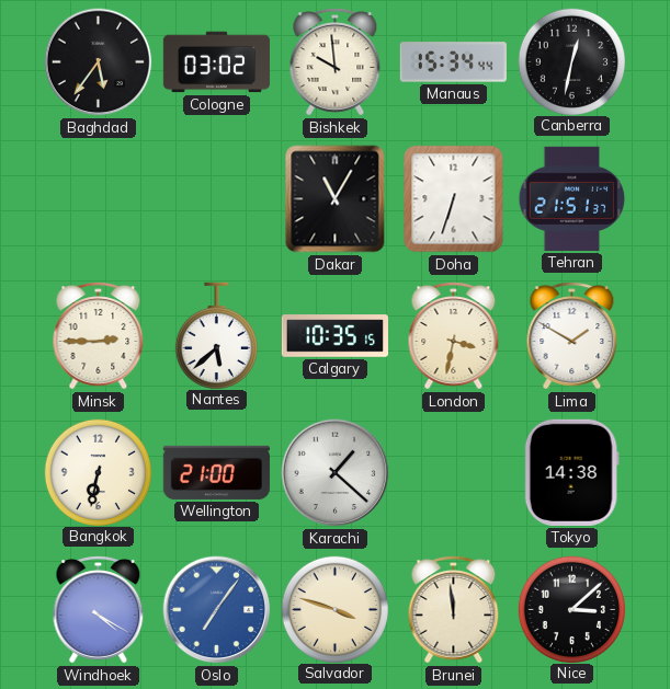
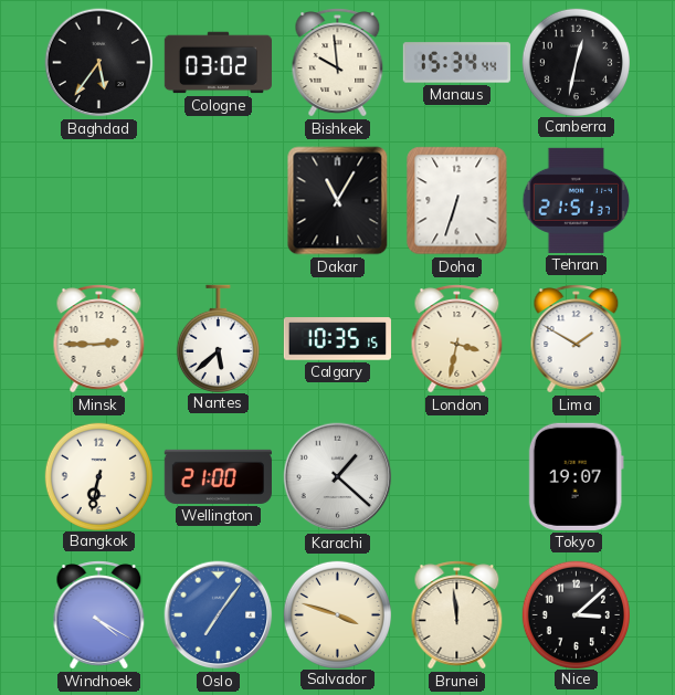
Tokyo: 14:38 -> 19:07
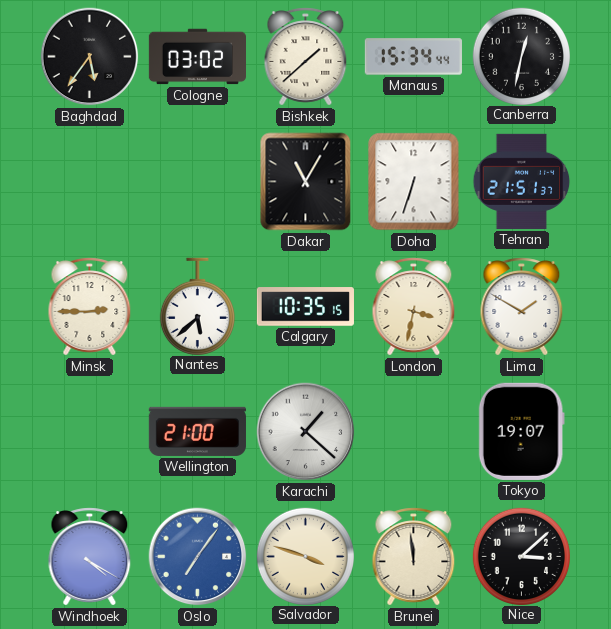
Bishkek: 9:59 -> 1:38
Bangkok: 6:32 -> none
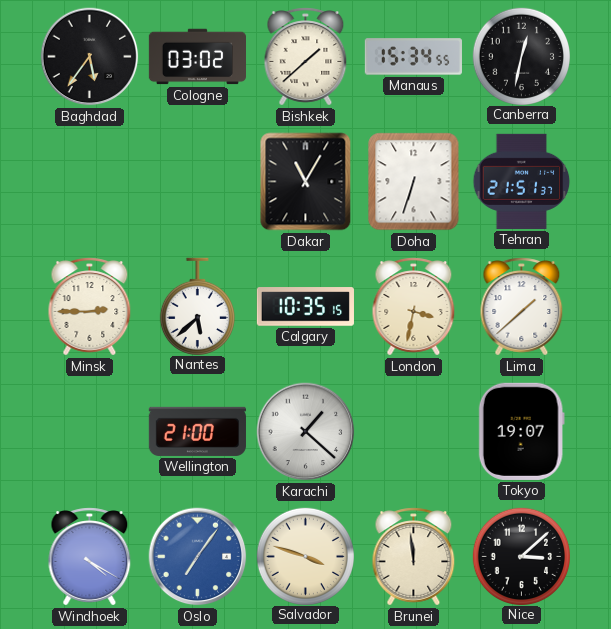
Manaus: 15:34:44 -> 15:34:55
Lima: 1:50 -> 1:38
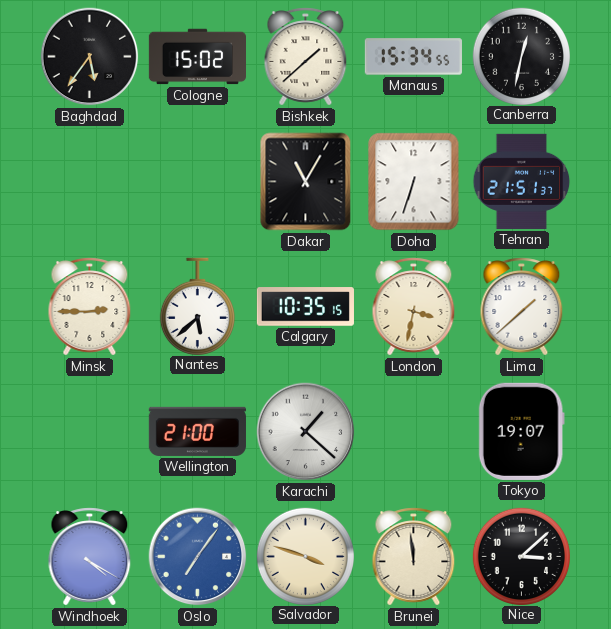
Cologne: 03:02 -> 15:02
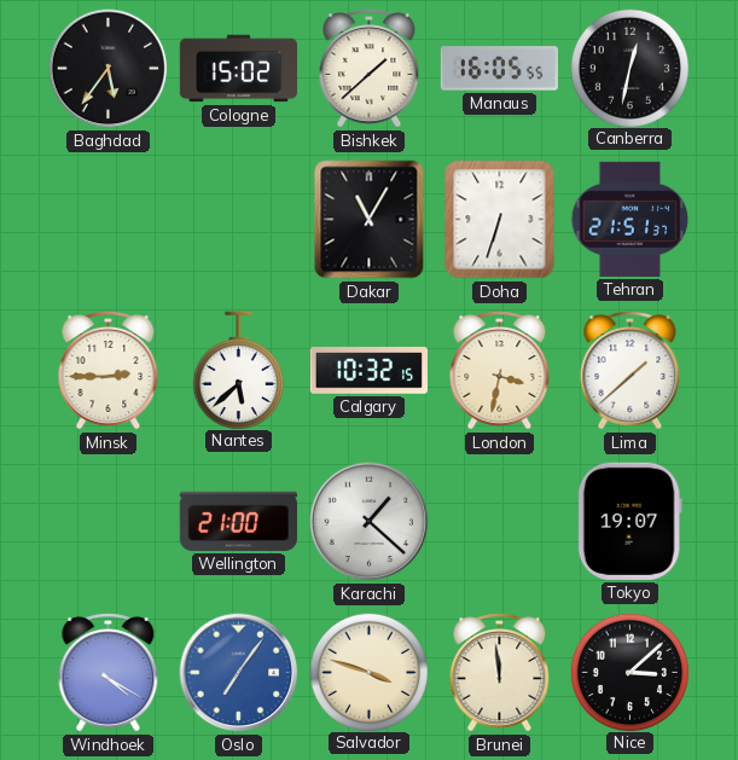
Manaus: 15:34 -> 16:05
Calgary: 10:35 -> 10:32
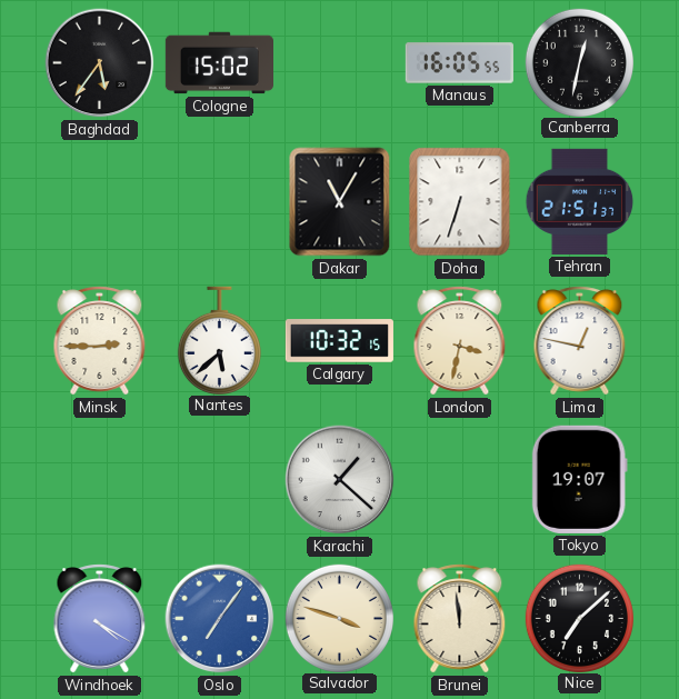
Bishkek: 1:38 -> none
Lima: 1:38 -> 12:47
Wellington: 21:00 -> none
Nice: 3:08 -> 7:08
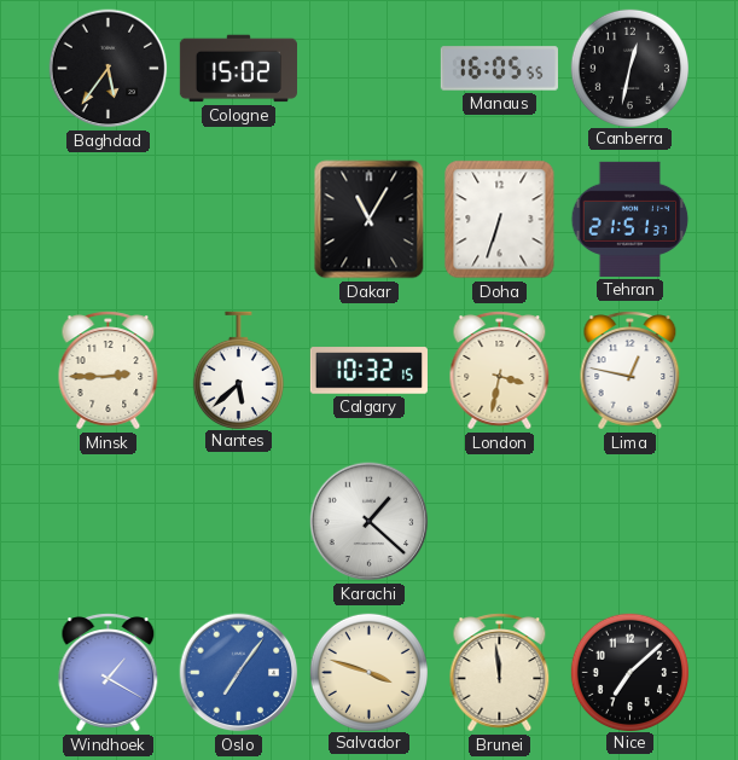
Tokyo: 19:07 -> none
Windhoek: 4:20 -> 1:20
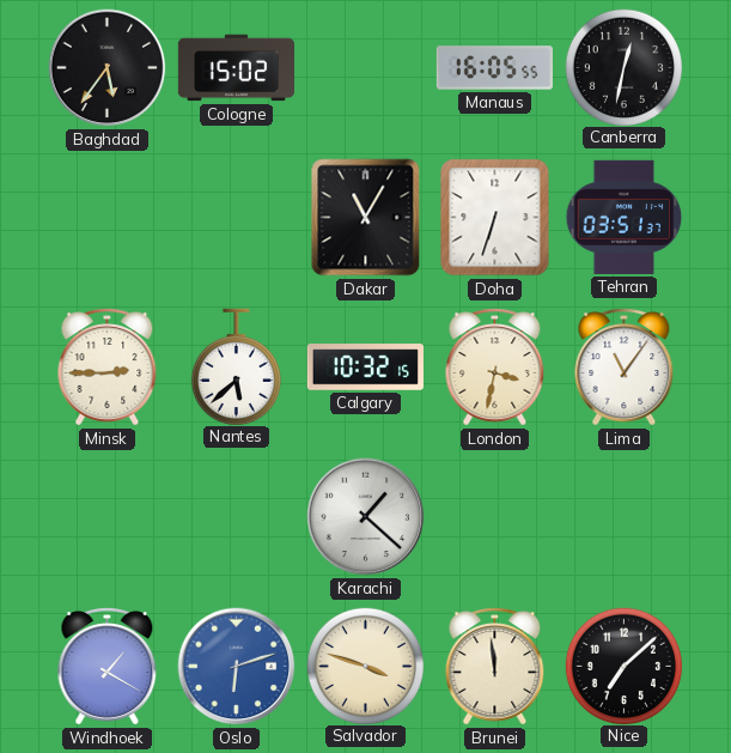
Tehran: 21:51 -> 03:51
Lima: 12:47 -> 11:06
Oslo: 7:06 -> 6:12
